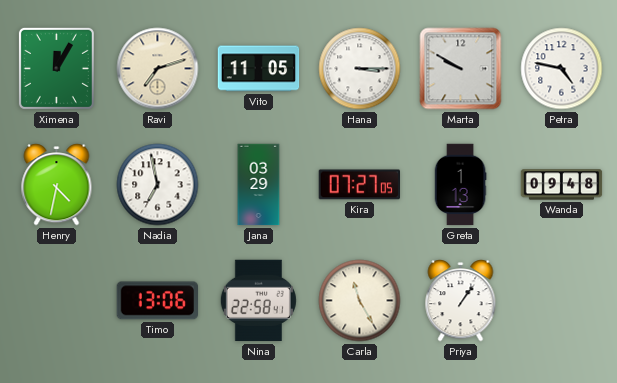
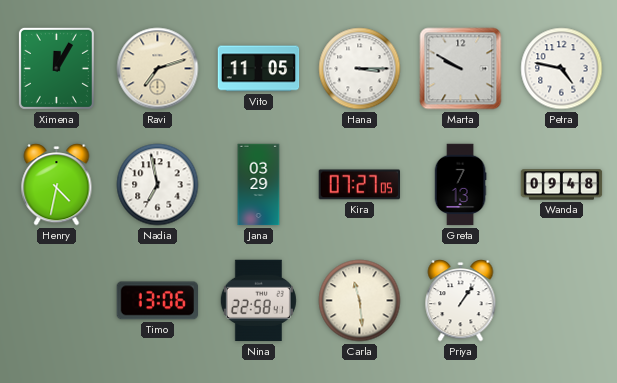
Greta: 1:13 -> 7:13
Carla: 11:25 -> 11:29
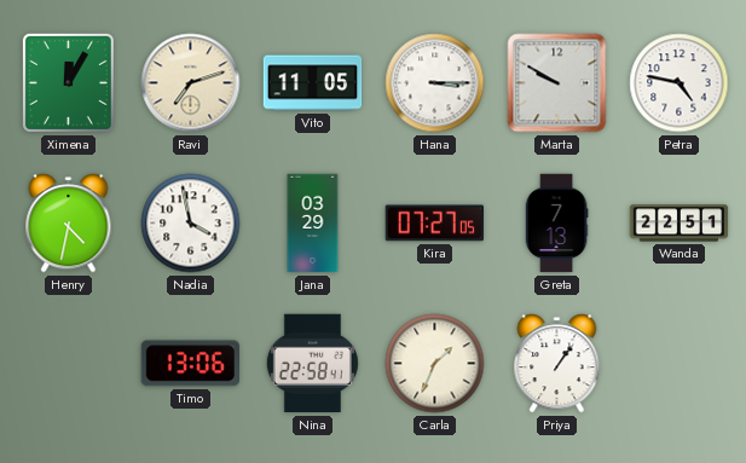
Nadia: 6:58 -> 3:58
Wanda: 09:48 -> 22:51
Carla: 11:29 -> 1:34
